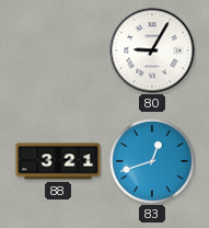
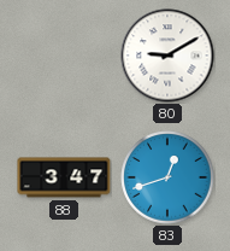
80: 9:05 -> 9:10
88: 3:21 -> 3:47
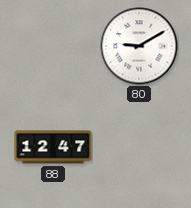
88: 3:47 -> 12:47
83: 12:42 -> none
